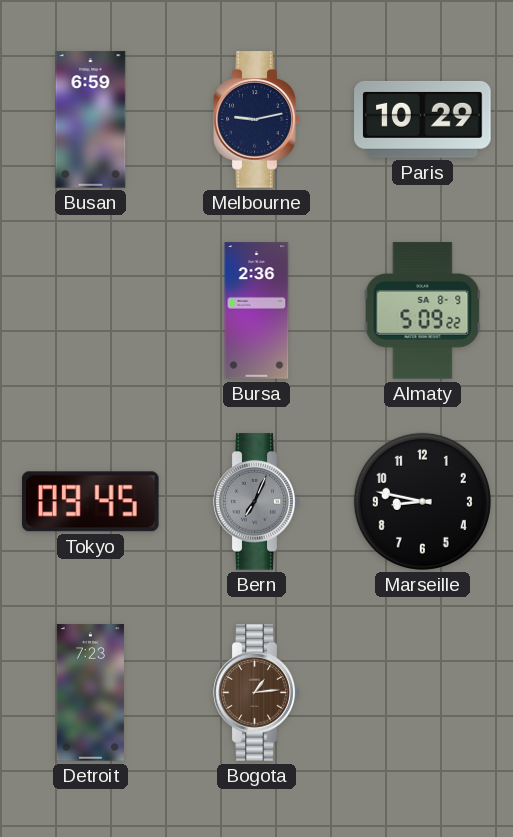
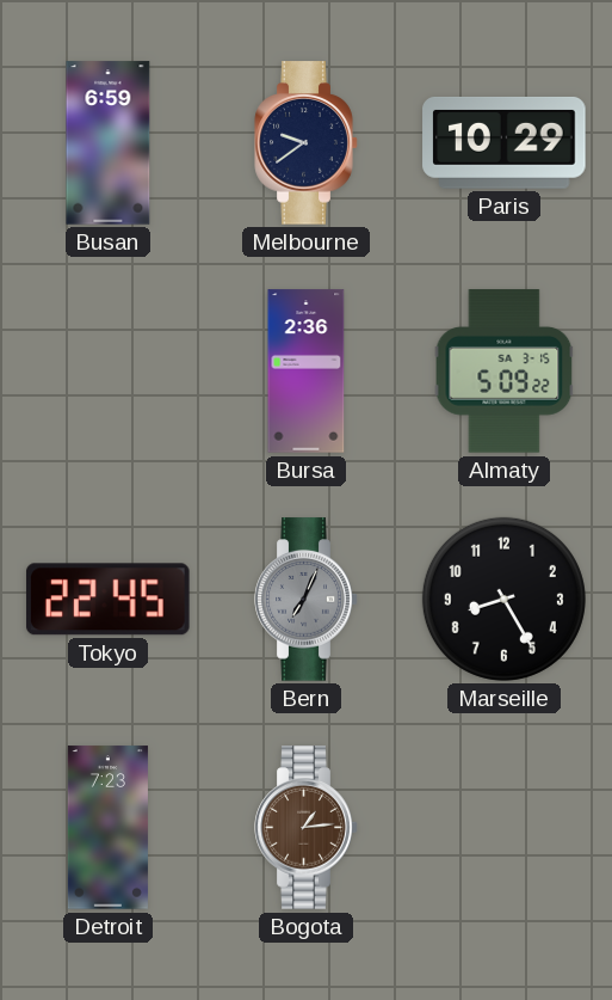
Melbourne: 9:13 -> 9:39
Almaty date: SA 8-9 -> SA 3-15
Tokyo: 09:45 -> 22:45
Marseille: 8:47 -> 8:25
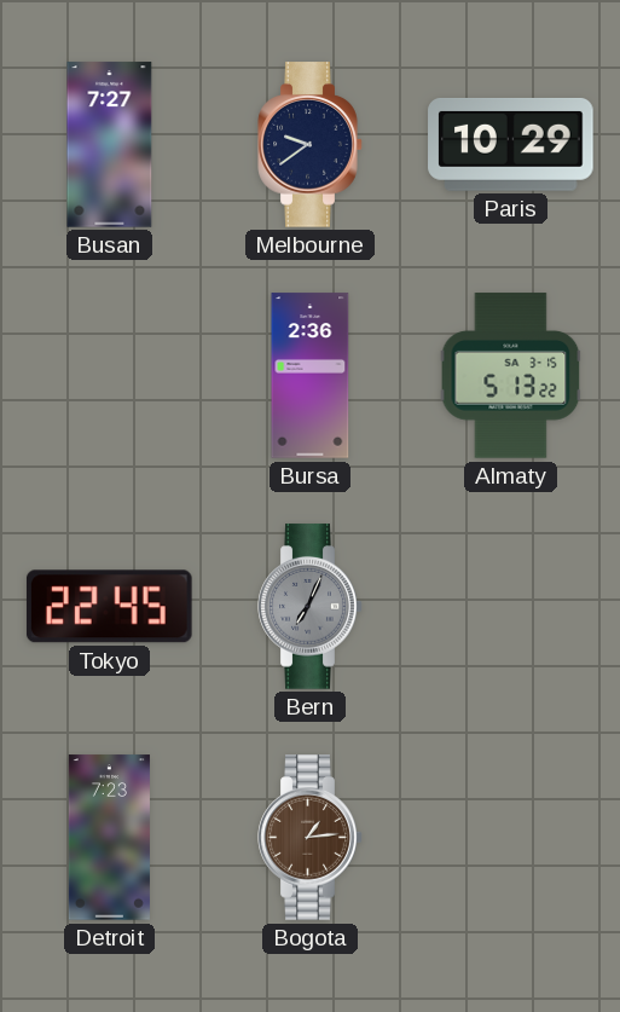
Busan: 6:59 -> 7:27
Almaty: 5:09 -> 5:13
Marseille: 8:25 -> none
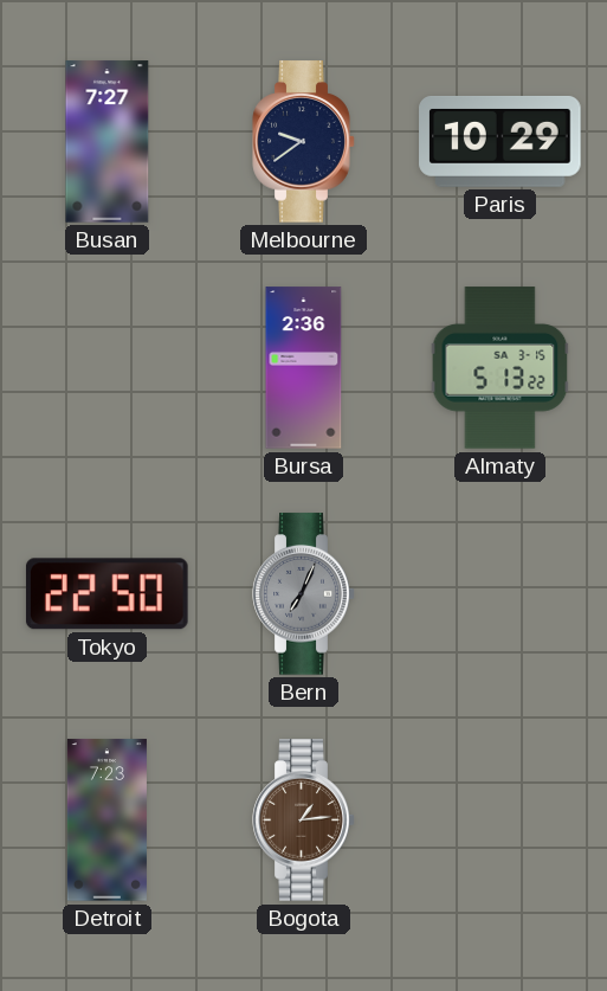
Tokyo: 22:45 -> 22:50
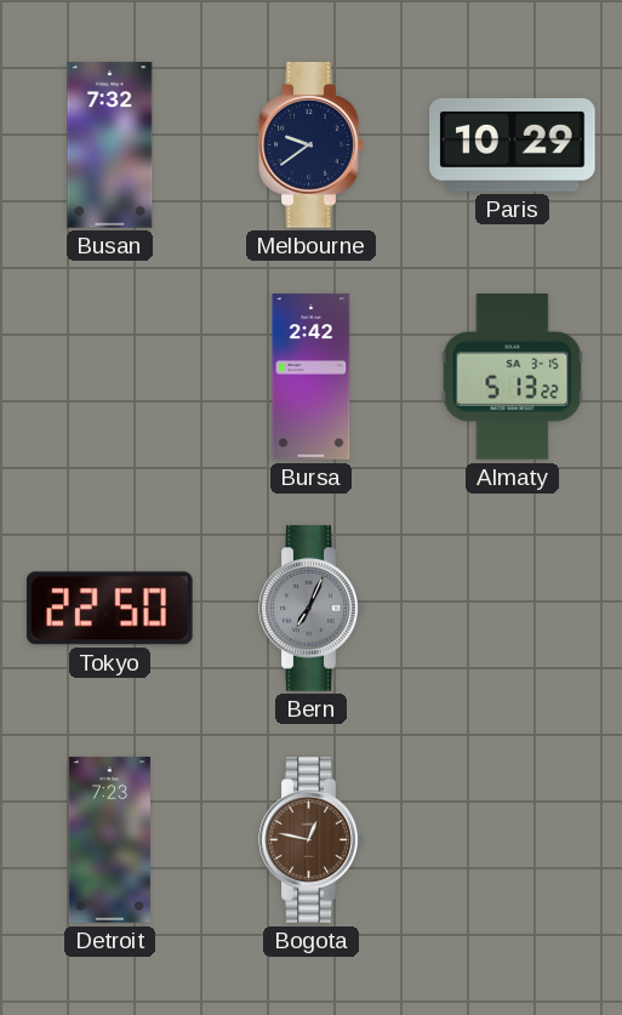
Busan: 7:27 -> 7:32
Bursa: 2:36 -> 2:42
Bogota: 1:14 -> 12:47
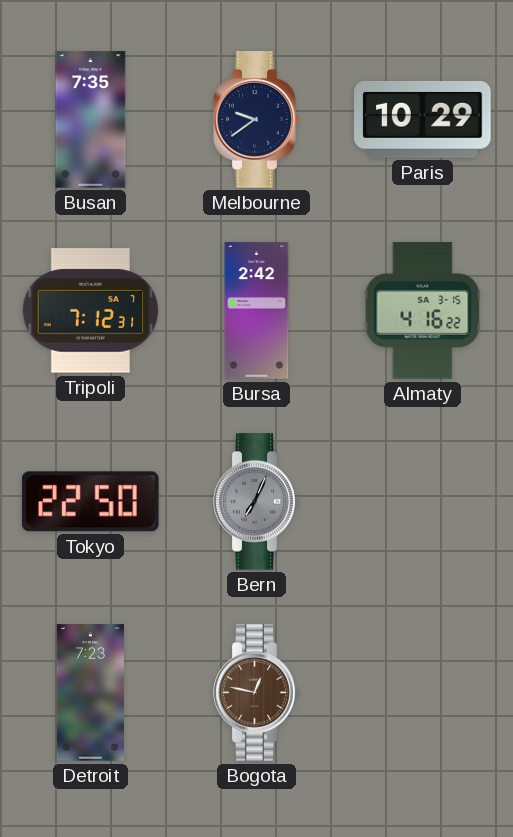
Busan: 7:32 -> 7:35
Tripoli: none -> 7:12
Almaty: 5:13 -> 4:16
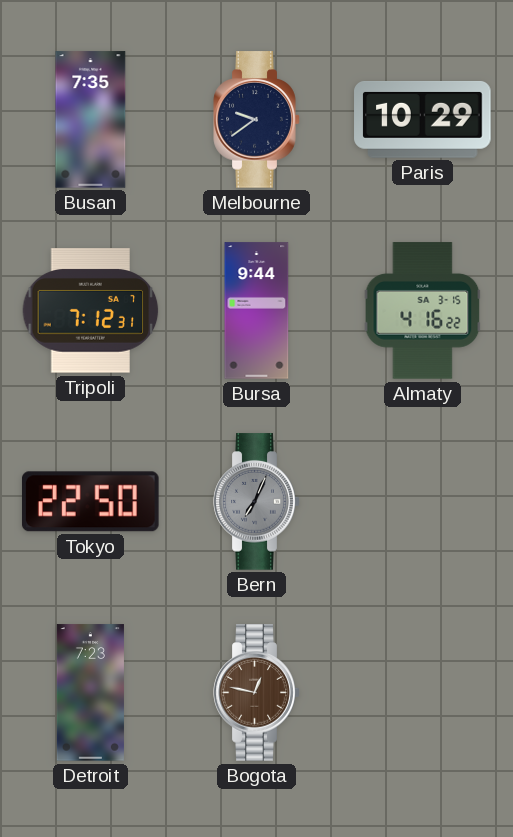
Bursa: 2:42 -> 9:44
